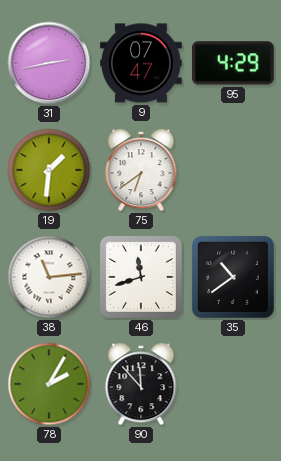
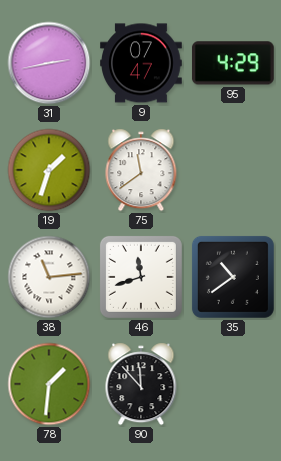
19: 1:31 -> 1:33
75: 6:39 -> 11:39
78: 2:05 -> 1:31
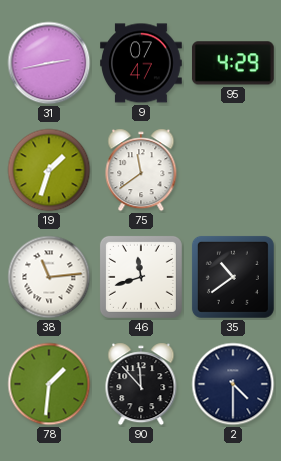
2: none -> 4:30
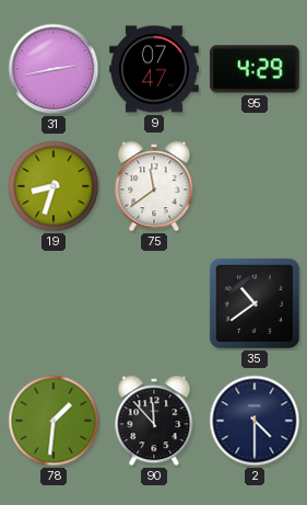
19: 1:33 -> 8:33
38: 11:14 -> none
46: 11:42 -> none
